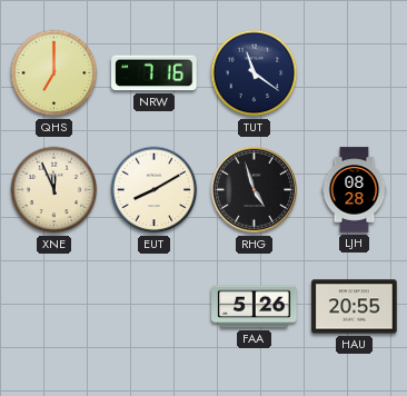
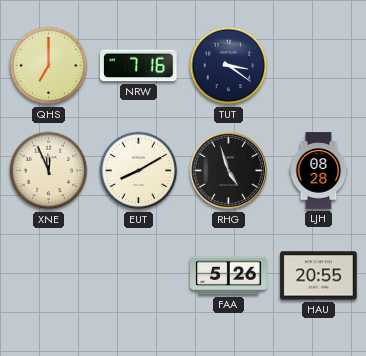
TUT: 11:21 -> 3:21
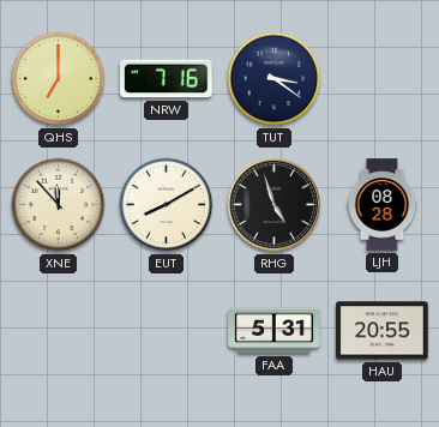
XNE: 11:56 -> 11:53
FAA: 5:26 -> 5:31
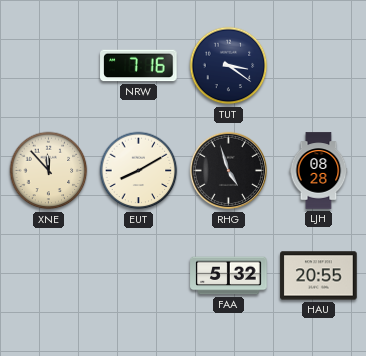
QHS: 7:00 -> none
FAA: 5:31 -> 5:32
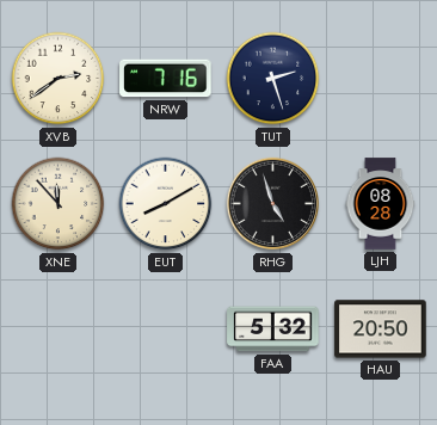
XVB: none -> 2:39
TUT: 3:21 -> 2:27
HAU: 20:55 -> 20:50
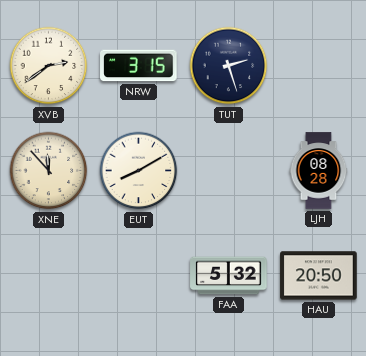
NRW: 7:16 -> 3:15
RHG: 4:57 -> none
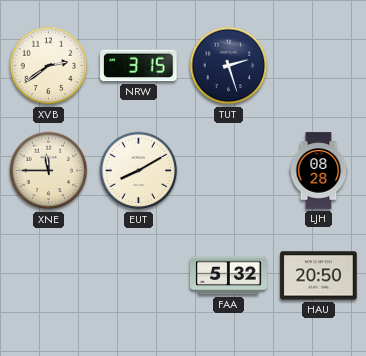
XNE: 11:53 -> 11:45
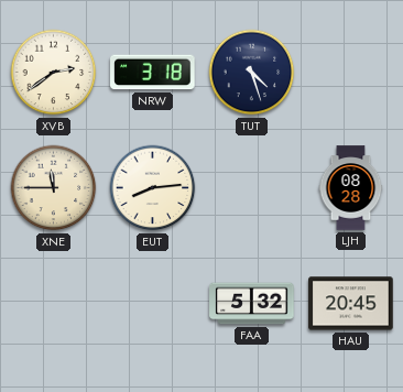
NRW: 3:15 -> 3:18
TUT: 2:27 -> 4:27
EUT: 8:10 -> 8:14
HAU: 20:50 -> 20:45
